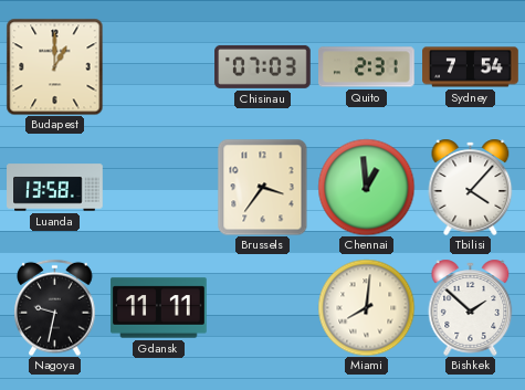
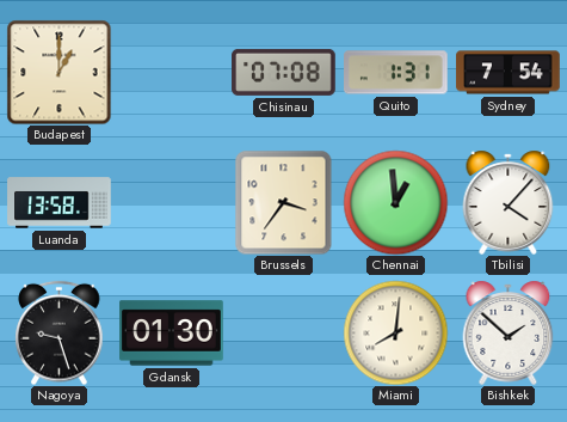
Chisinau: 07:03 -> 07:08
Quito: 2:31 -> 1:31
Nagoya: 9:32 -> 9:27
Gdansk: 11:11 -> 01:30
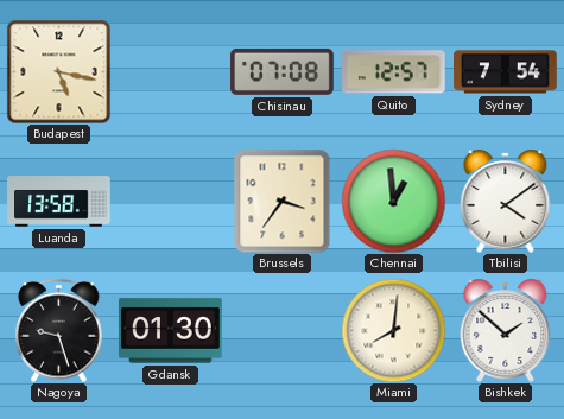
Budapest: 1:00 -> 5:17
Quito: 1:31 -> 12:57
Tbilisi: 4:07 -> 4:09
